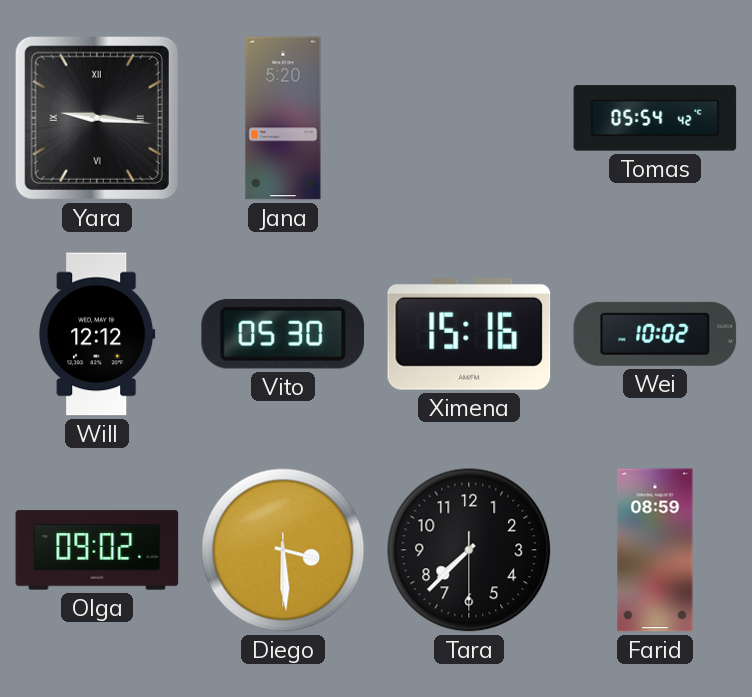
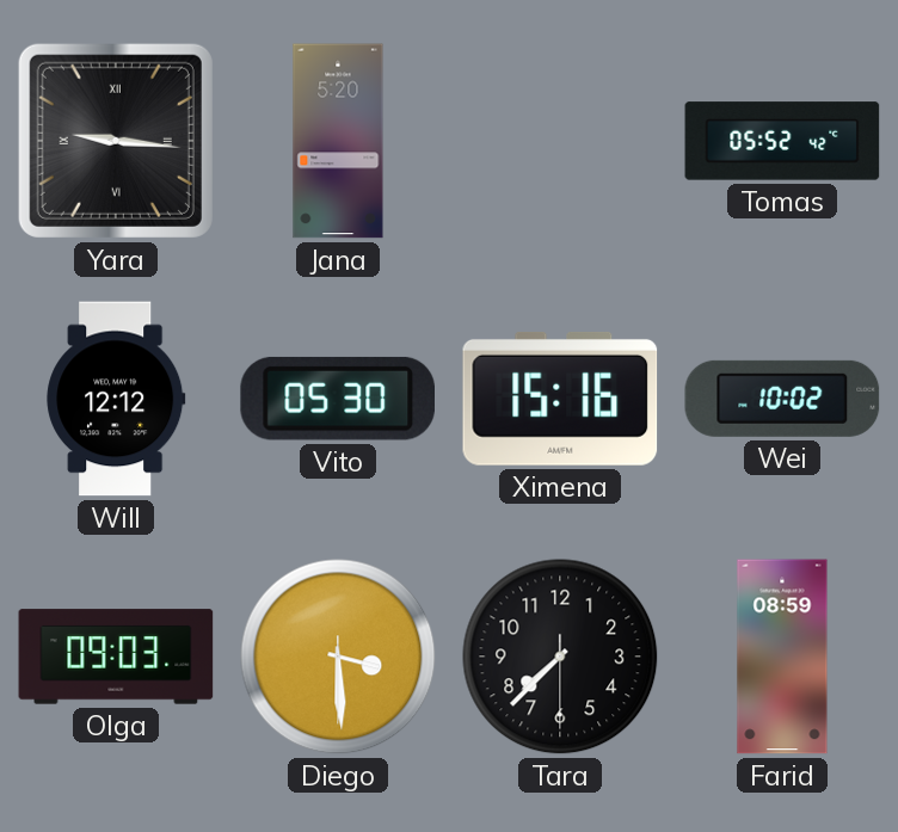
Tomas: 05:54 -> 05:52
Olga: 09:02 -> 09:03
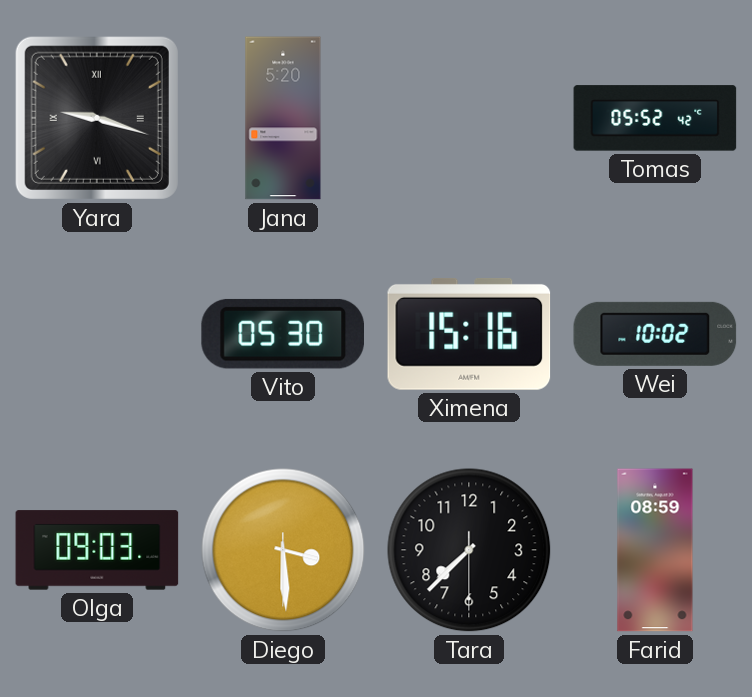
Yara: 9:16 -> 9:18
Will: 12:12 -> none
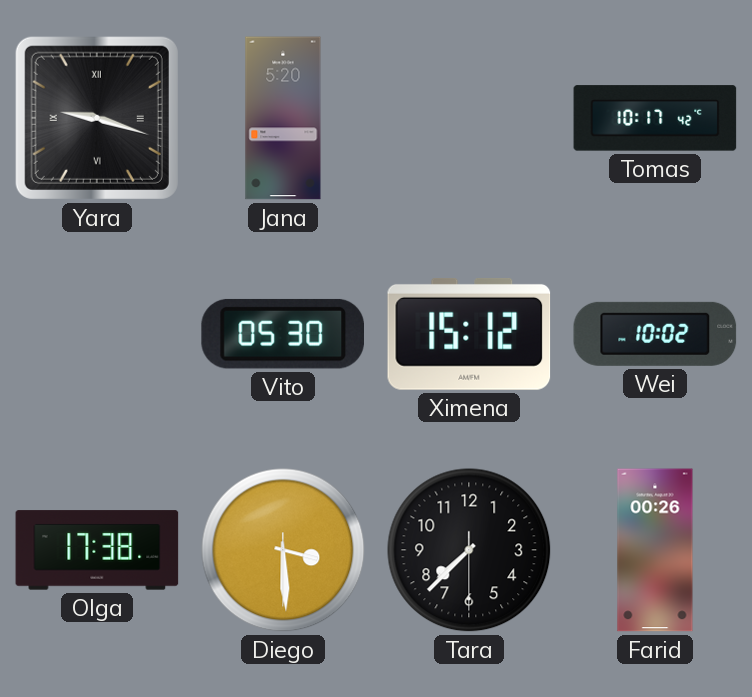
Tomas: 05:52 -> 10:17
Ximena: 15:16 -> 15:12
Olga: 09:03 -> 17:38
Farid: 08:59 -> 00:26
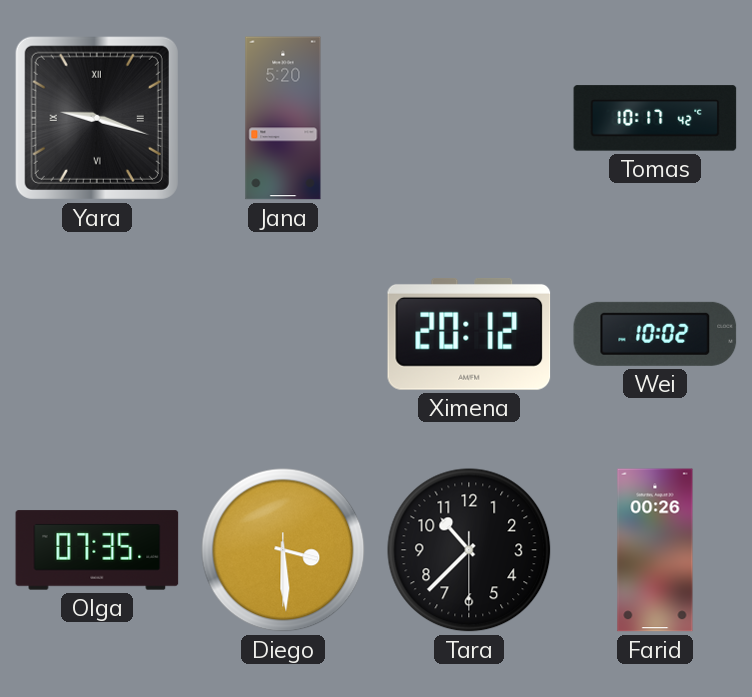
Vito: 05:30 -> none
Ximena: 15:12 -> 20:12
Olga: 17:38 -> 07:35
Tara: 7:37 -> 10:37
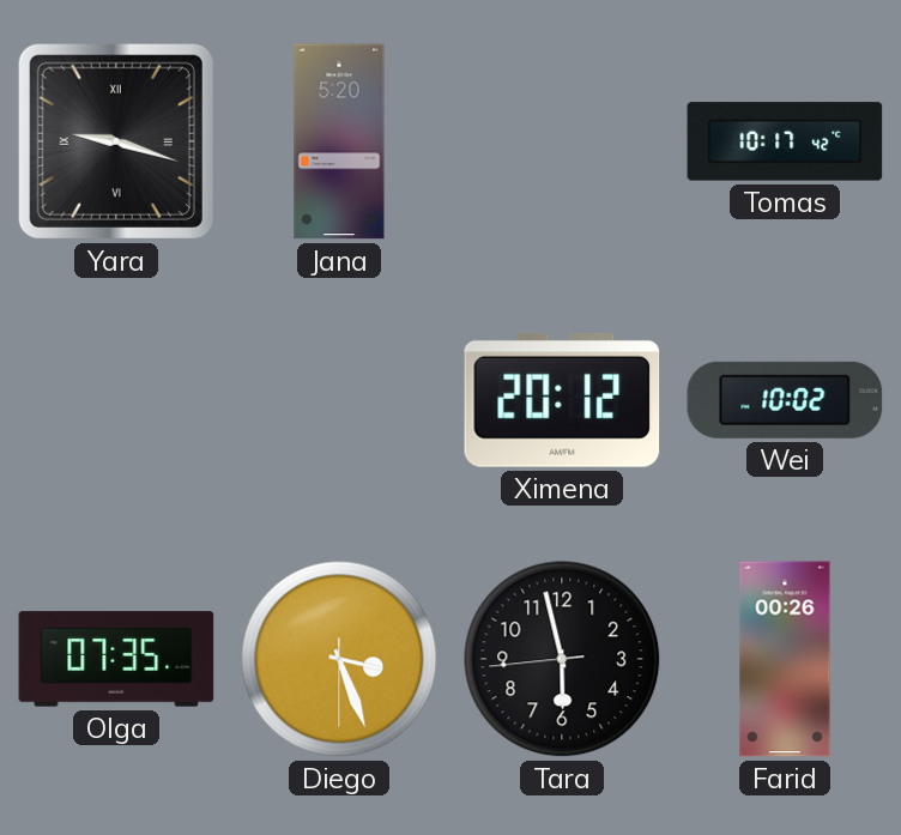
Diego: 3:29 -> 3:26
Tara: 10:37 -> 5:57
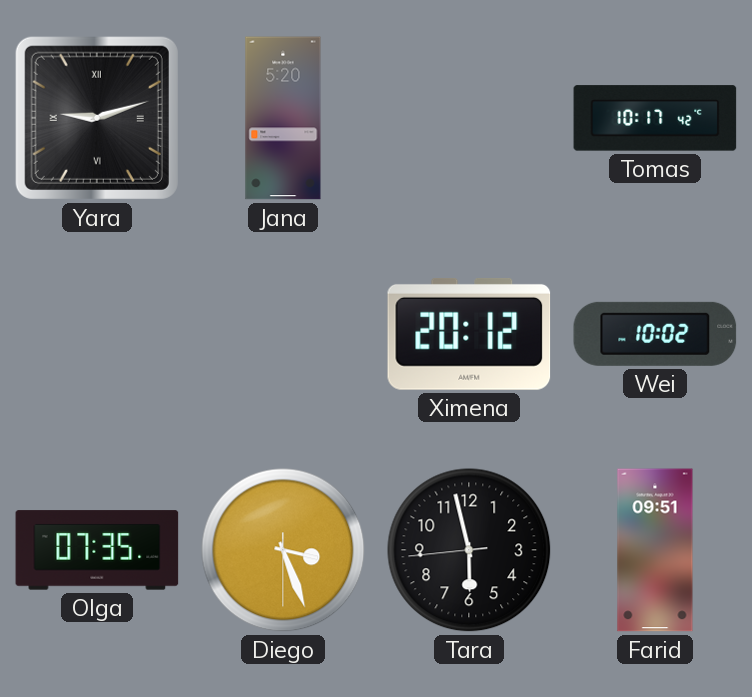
Yara: 9:18 -> 9:12
Farid: 00:26 -> 09:51
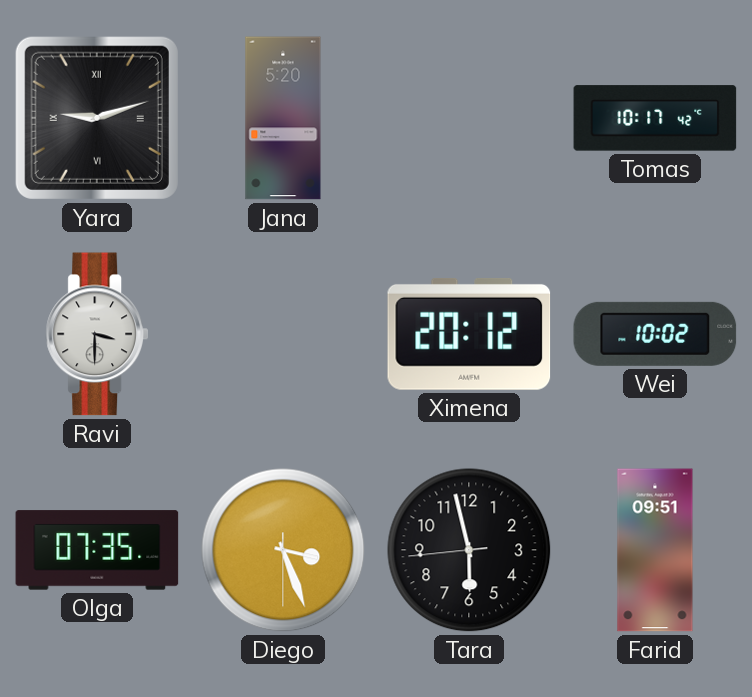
Ravi: none -> 3:30
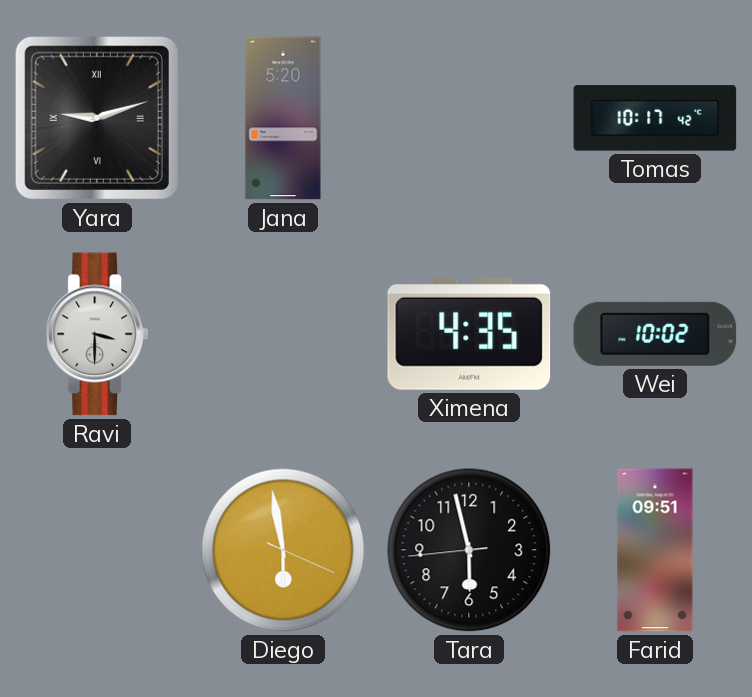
Ximena: 20:12 -> 4:35
Olga: 07:35 -> none
Diego: 3:26 -> 5:58
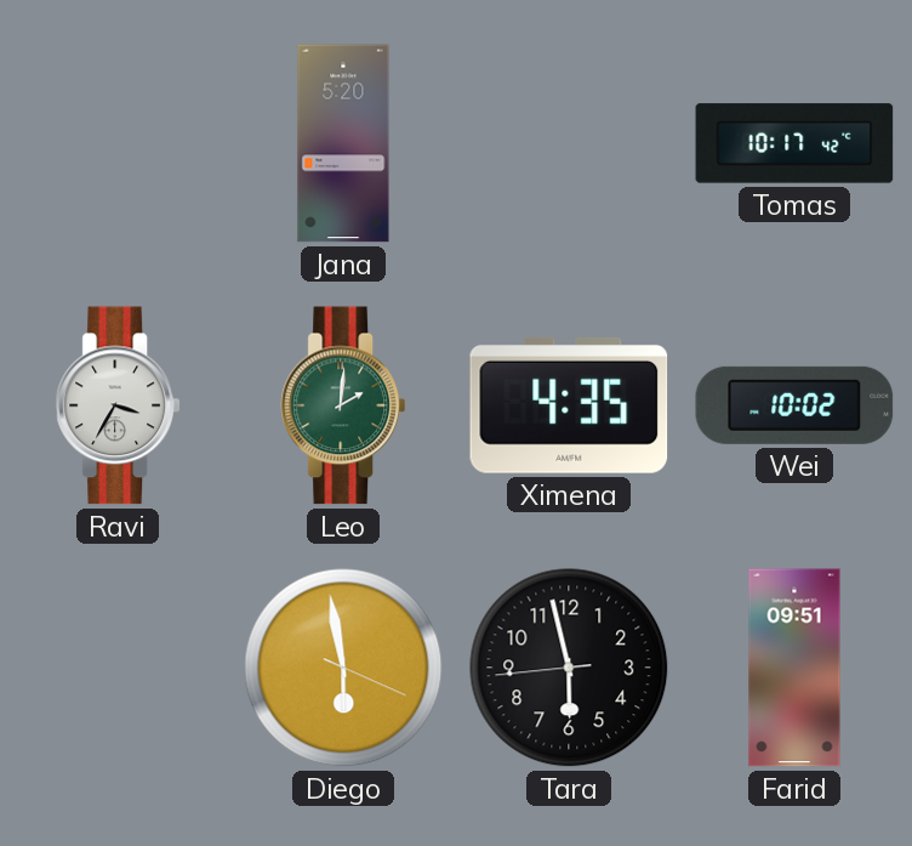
Yara: 9:12 -> none
Ravi: 3:30 -> 3:35
Leo: none -> 2:01
